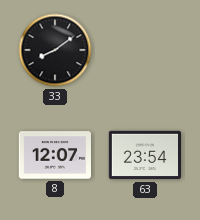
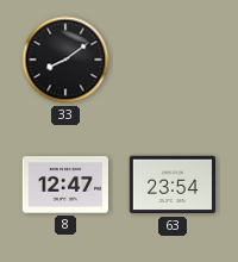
8: 12:07 -> 12:47
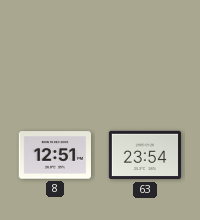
33: 8:09 -> none
8: 12:47 -> 12:51
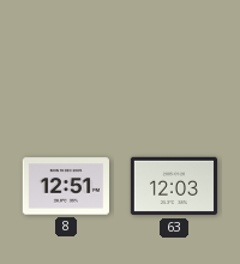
63: 23:54 -> 12:03
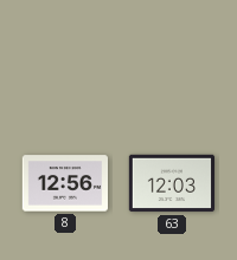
8: 12:51 -> 12:56
